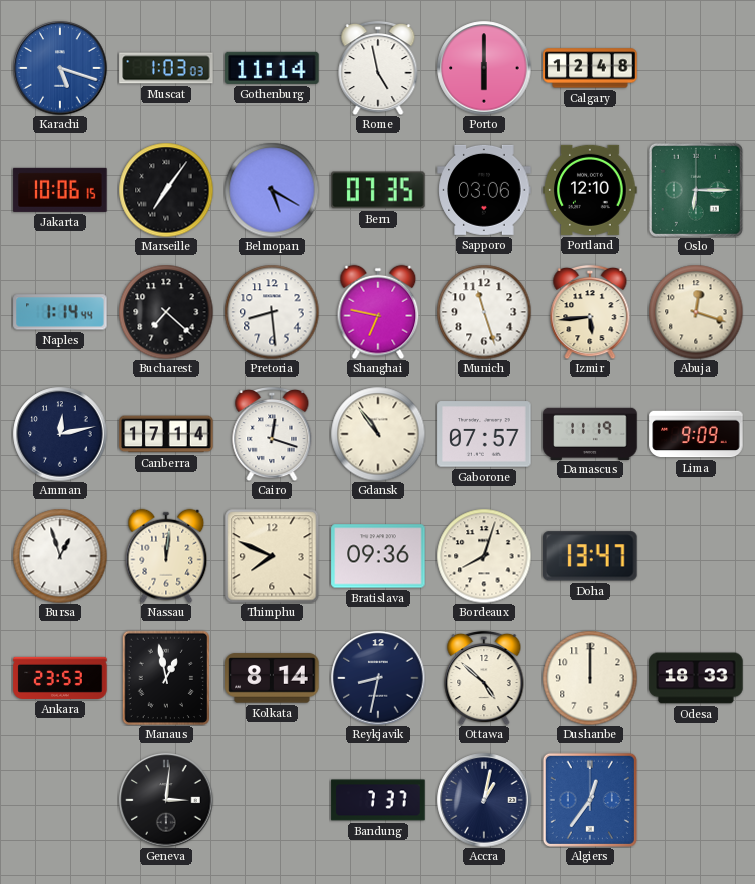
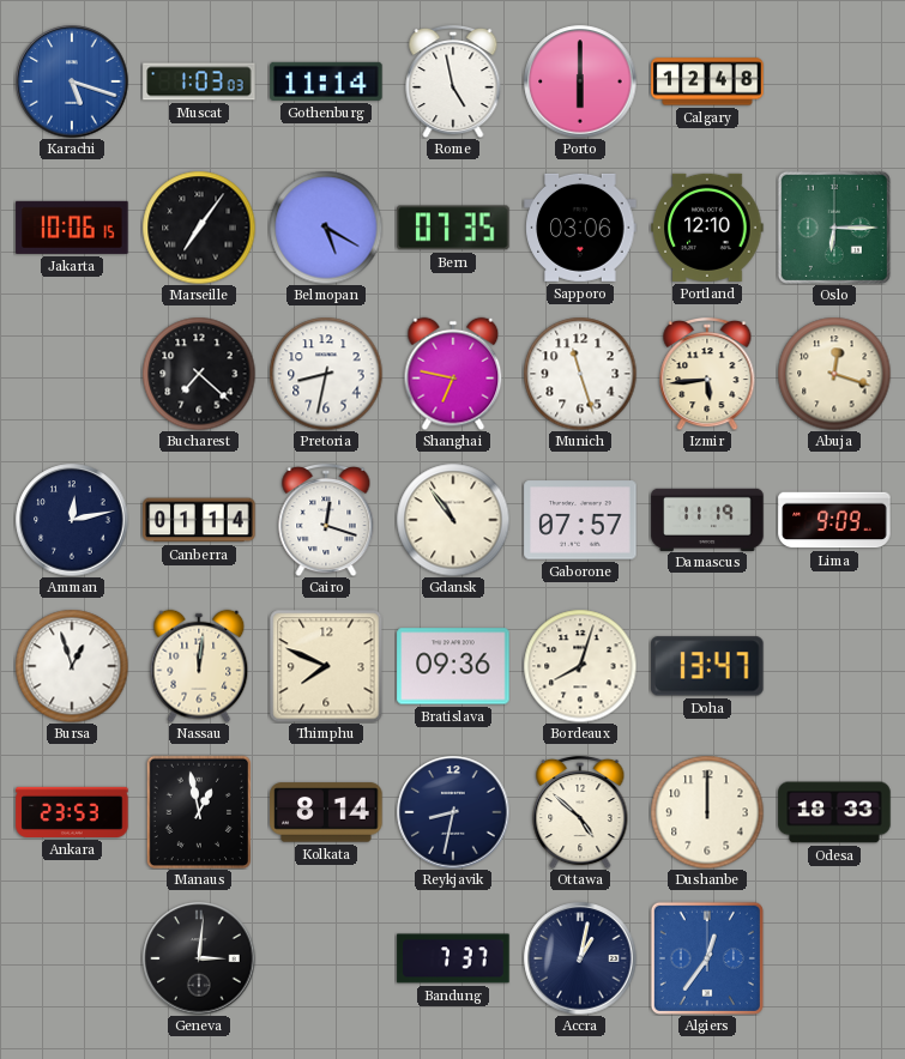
Naples: 1:14 -> none
Pretoria: 8:29 -> 8:32
Canberra: 17:14 -> 01:14
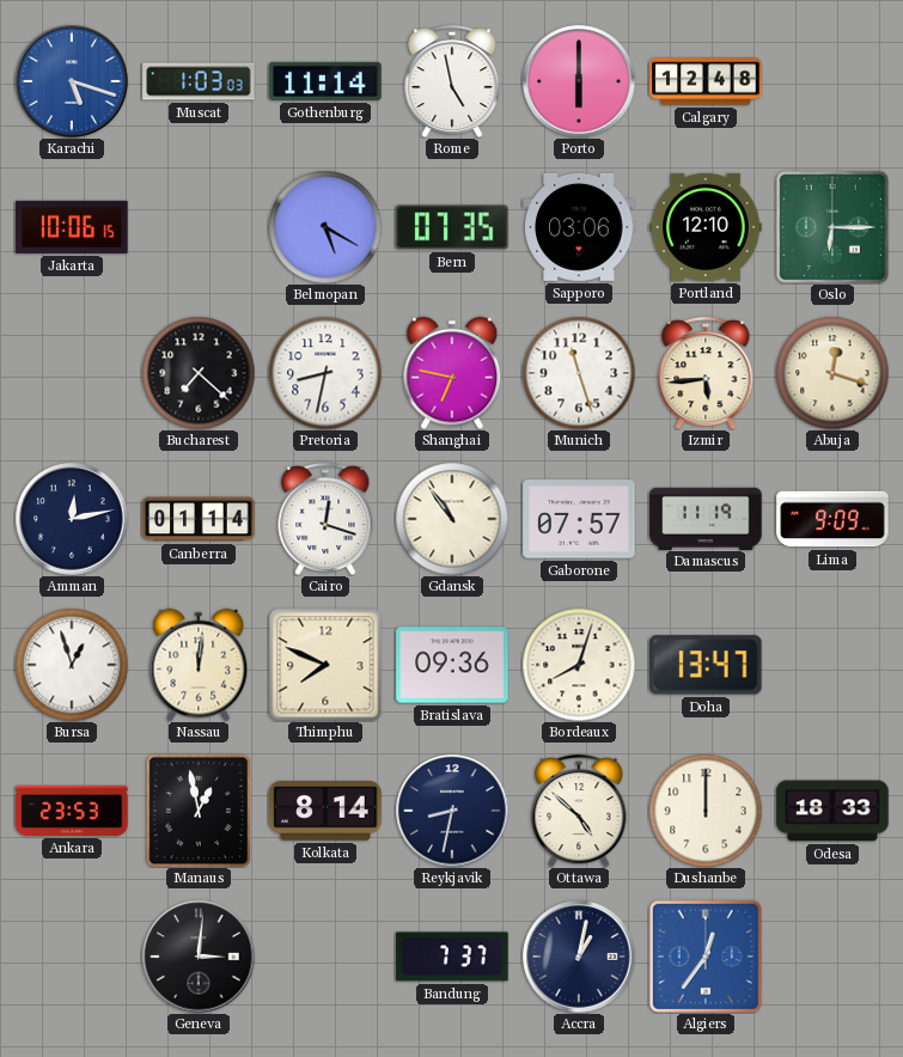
Marseille: 7:06 -> none
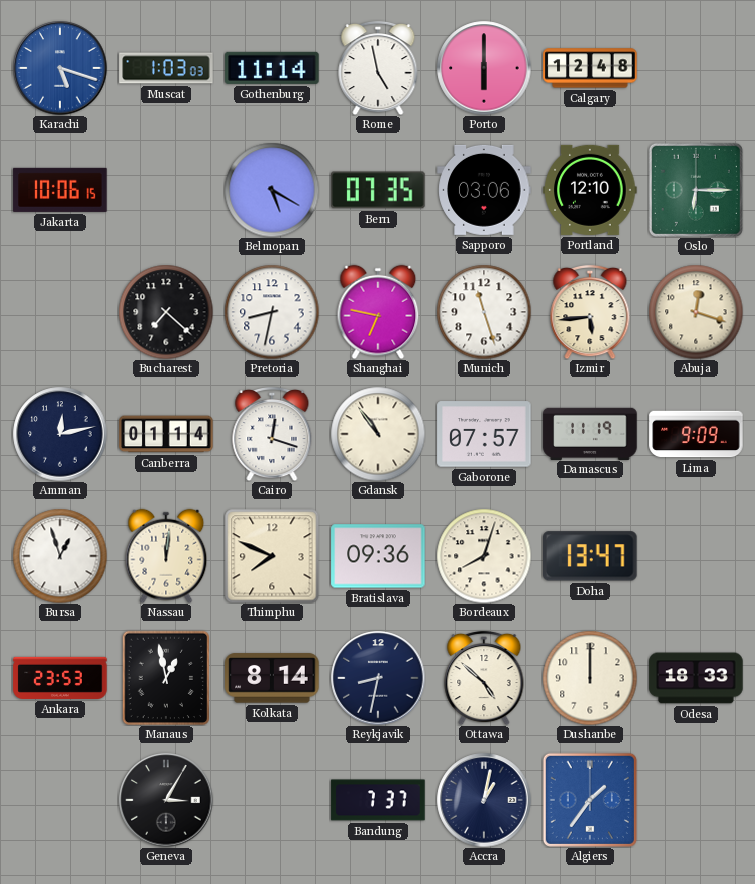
Geneva: 3:01 -> 3:05
Algiers: 12:36 -> 1:36
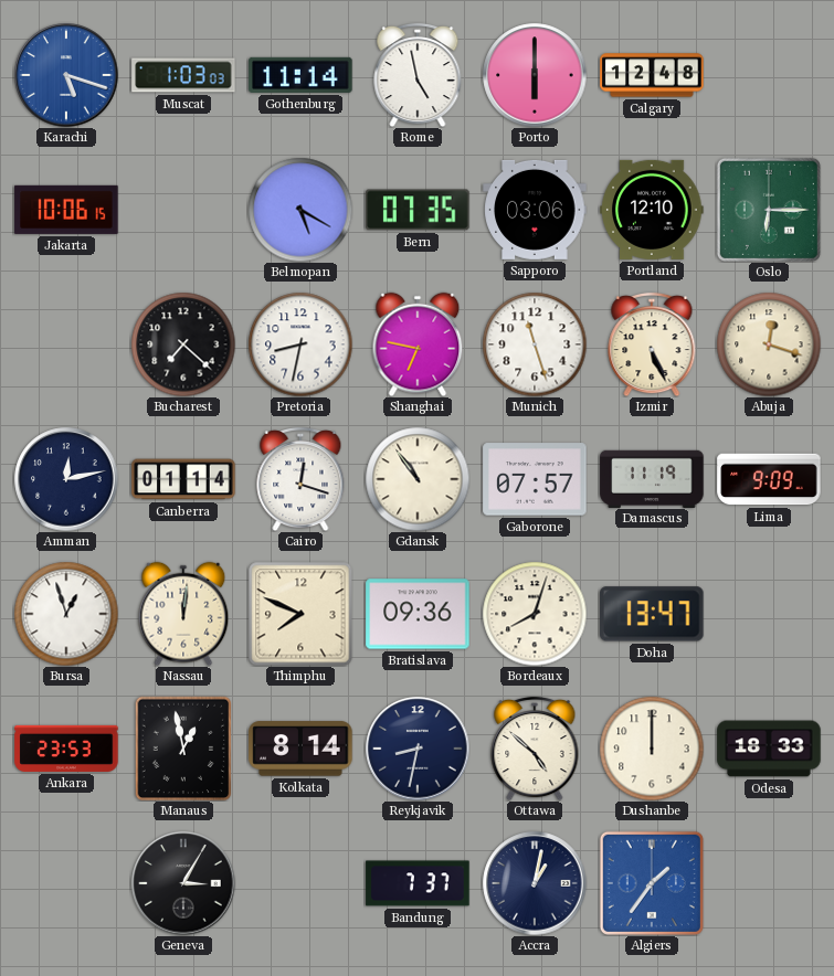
Izmir: 5:44 -> 5:26
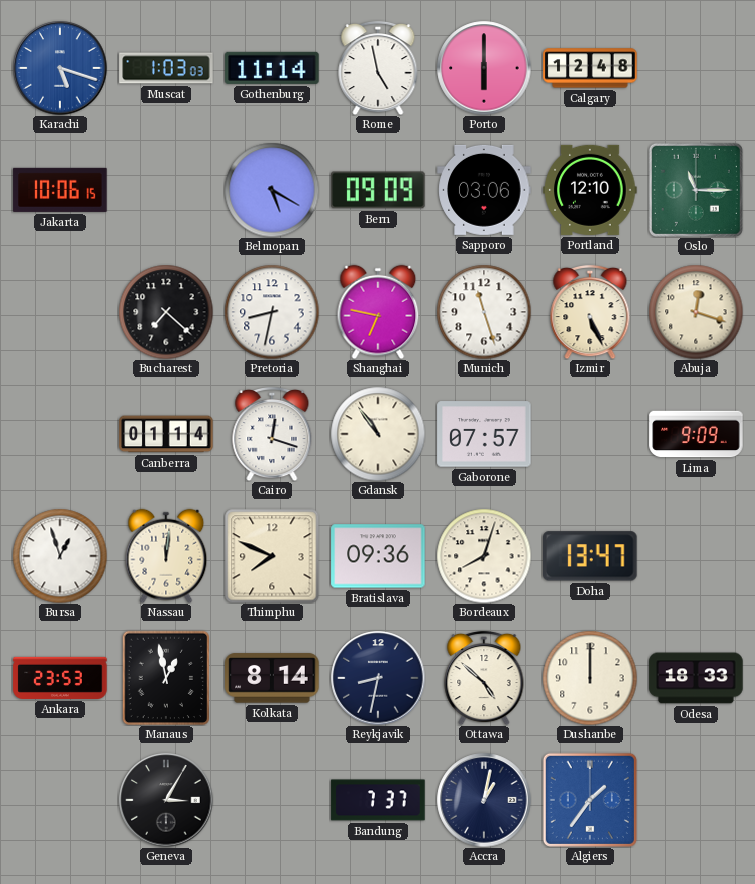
Bern: 07:35 -> 09:09
Oslo: 6:15 -> 11:15
Amman: 12:13 -> none
Damascus: 11:19 -> none
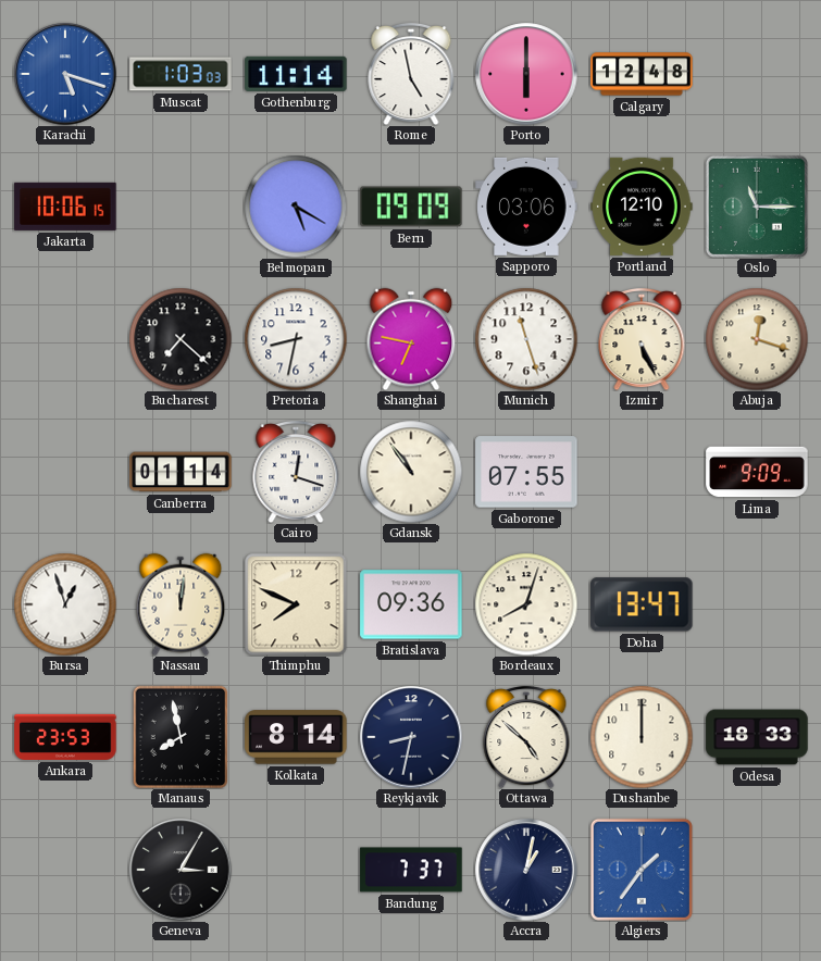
Gaborone: 07:57 -> 07:55
Manaus: 12:58 -> 7:58
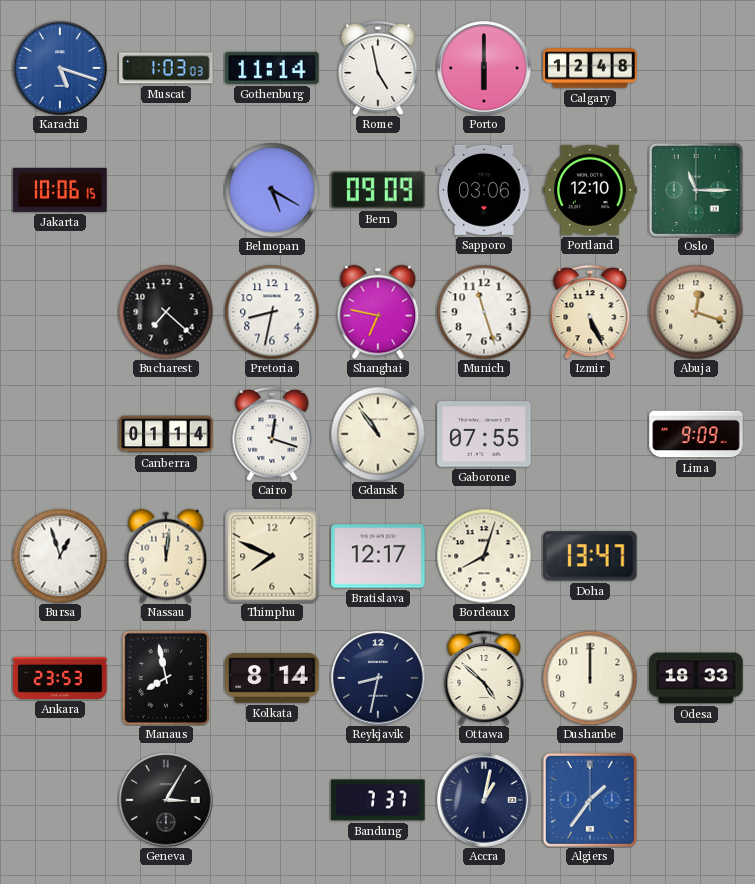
Bratislava: 09:36 -> 12:17
